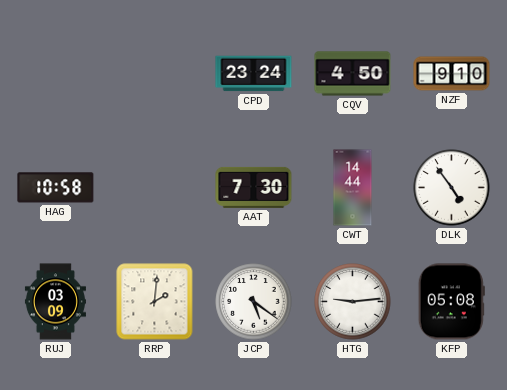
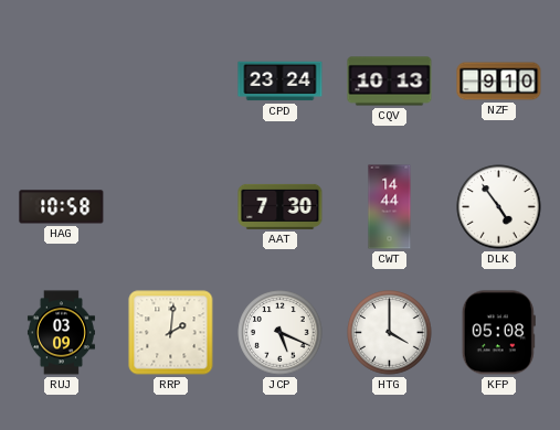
CQV: 4:50 -> 10:13
JCP: 5:21 -> 5:19
HTG: 9:14 -> 4:00
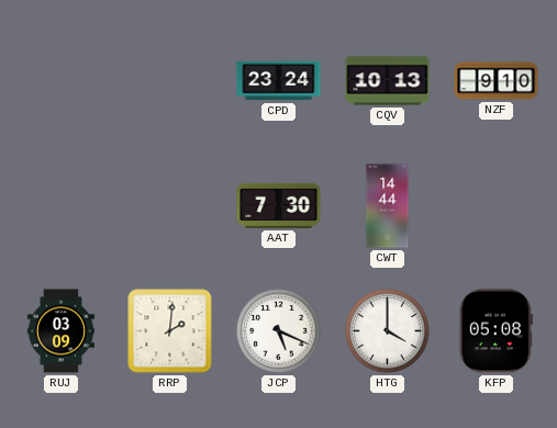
HAG: 10:58 -> none
DLK: 4:54 -> none
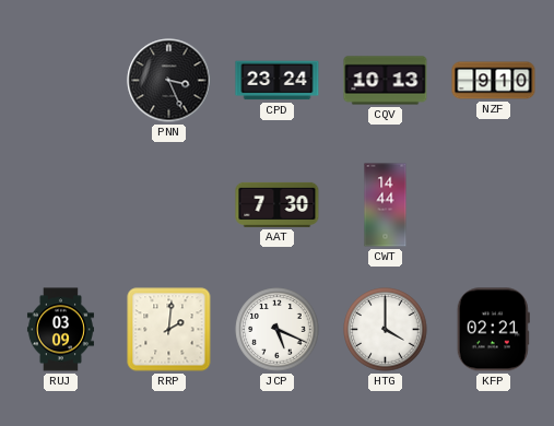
PNN: none -> 3:26
KFP: 05:08 -> 02:21
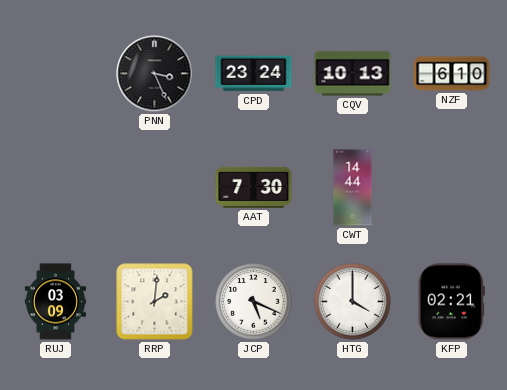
NZF: 9:10 -> 6:10
